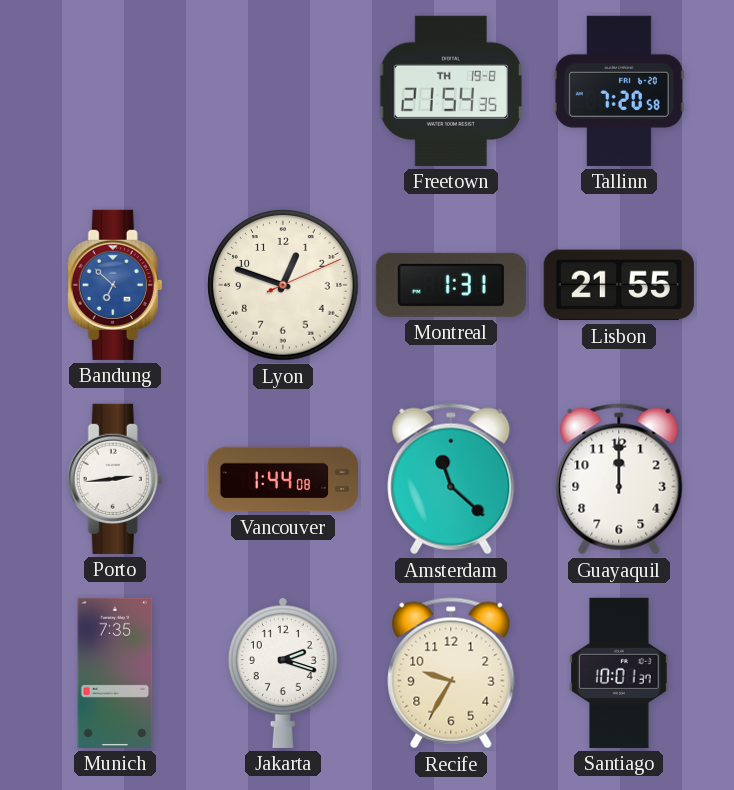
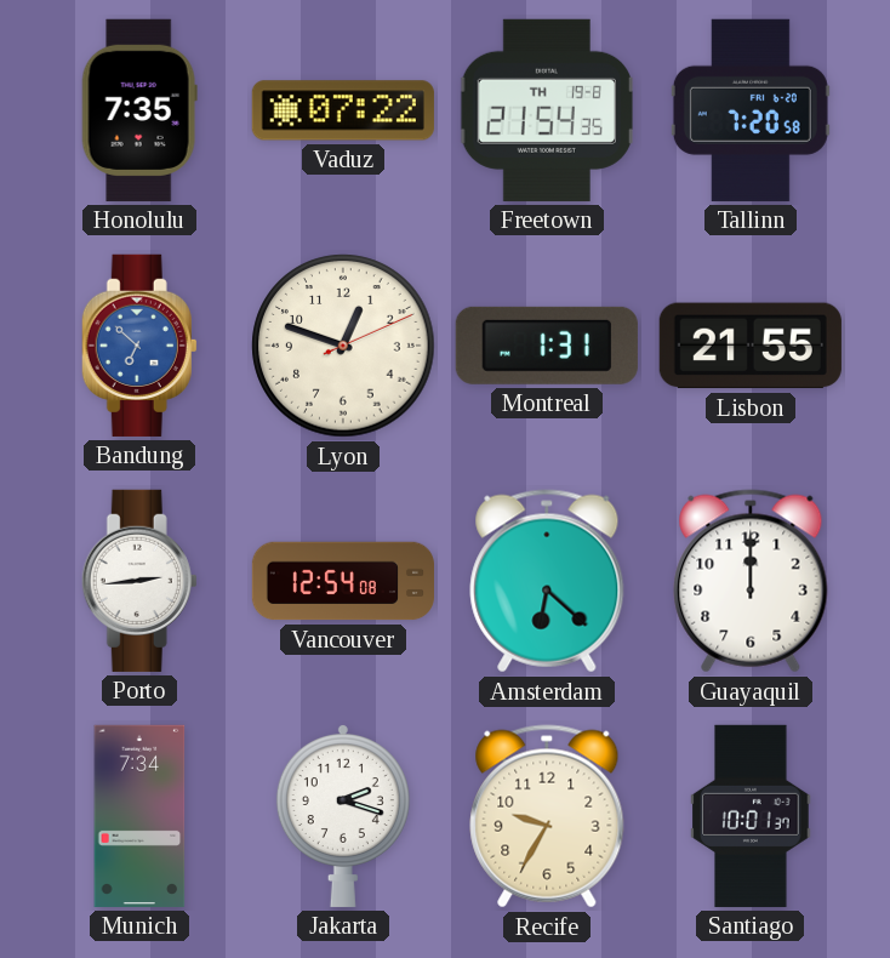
Honolulu: none -> 7:35
Vaduz: none -> 07:22
Vancouver: 1:44 -> 12:54
Amsterdam: 11:22 -> 6:22
Munich: 7:35 -> 7:34
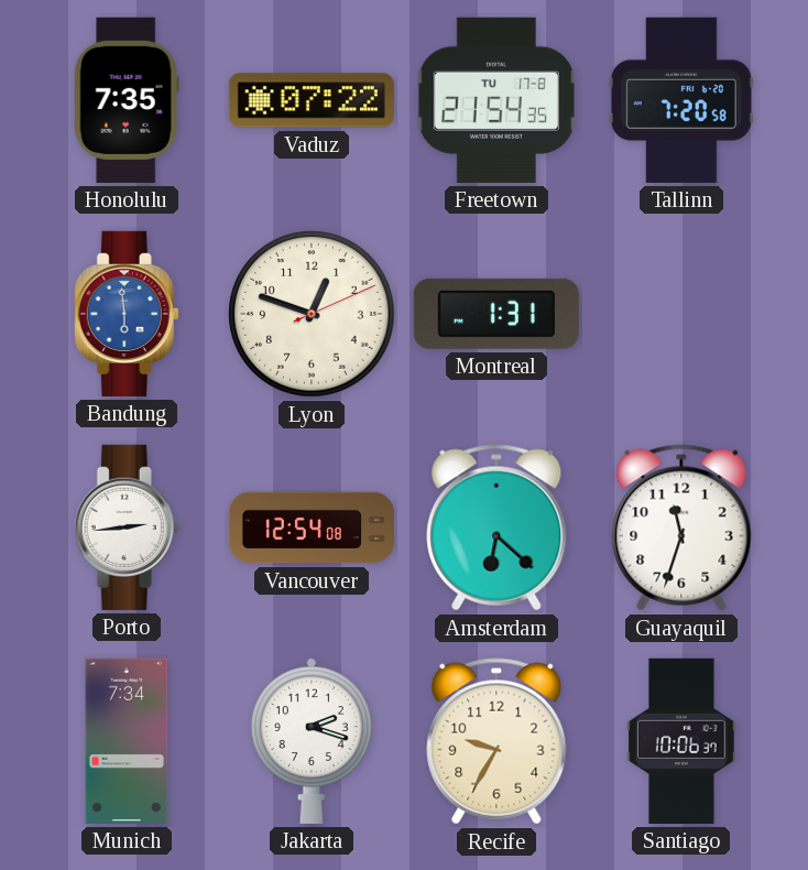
Freetown date: TH 19-8 -> TU 17-8
Bandung: 6:52 -> 5:59
Lisbon: 21:55 -> none
Guayaquil: 12:00 -> 11:33
Santiago: 10:01 -> 10:06
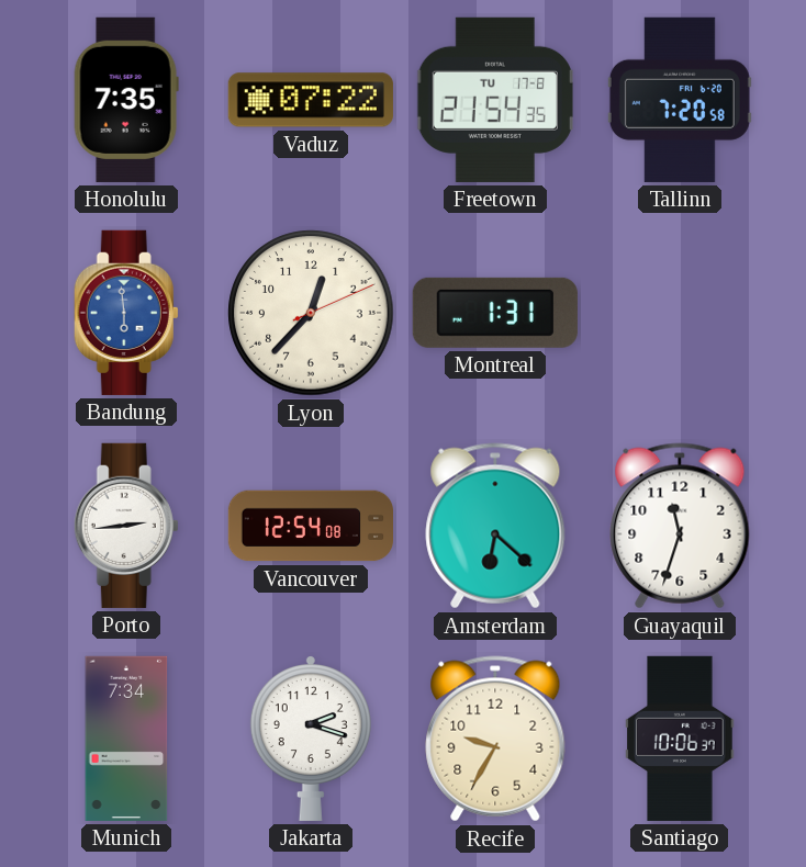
Lyon: 12:48 -> 12:37
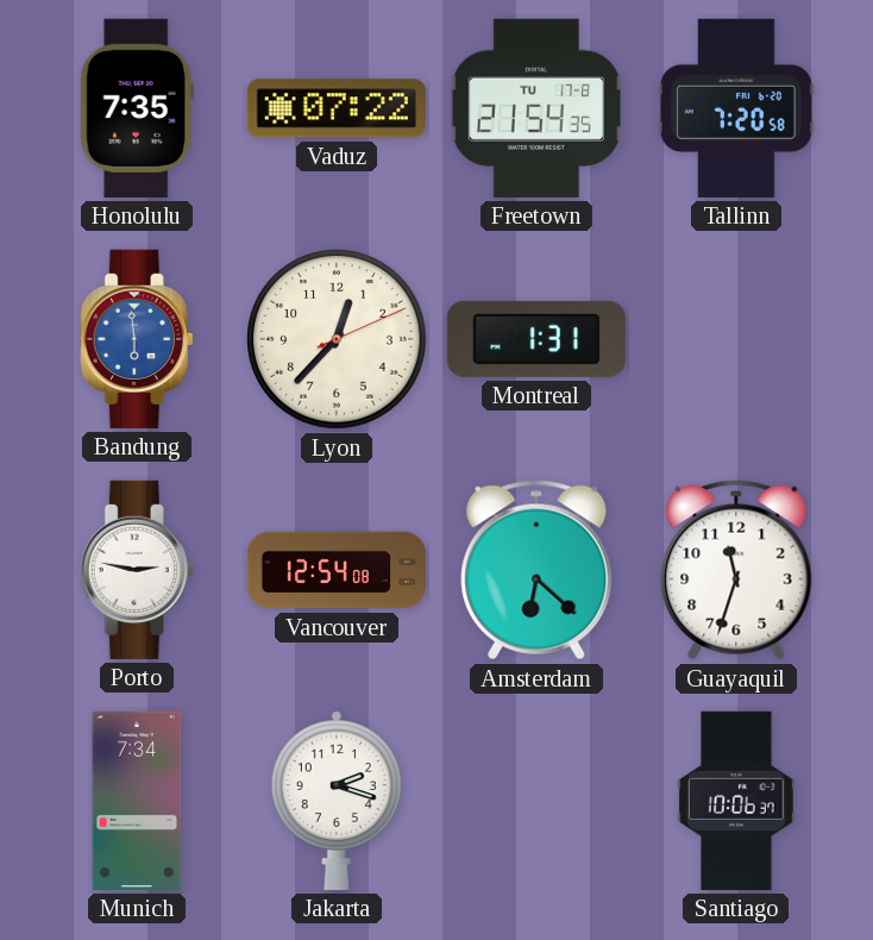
Porto: 2:44 -> 2:47
Recife: 9:35 -> none
